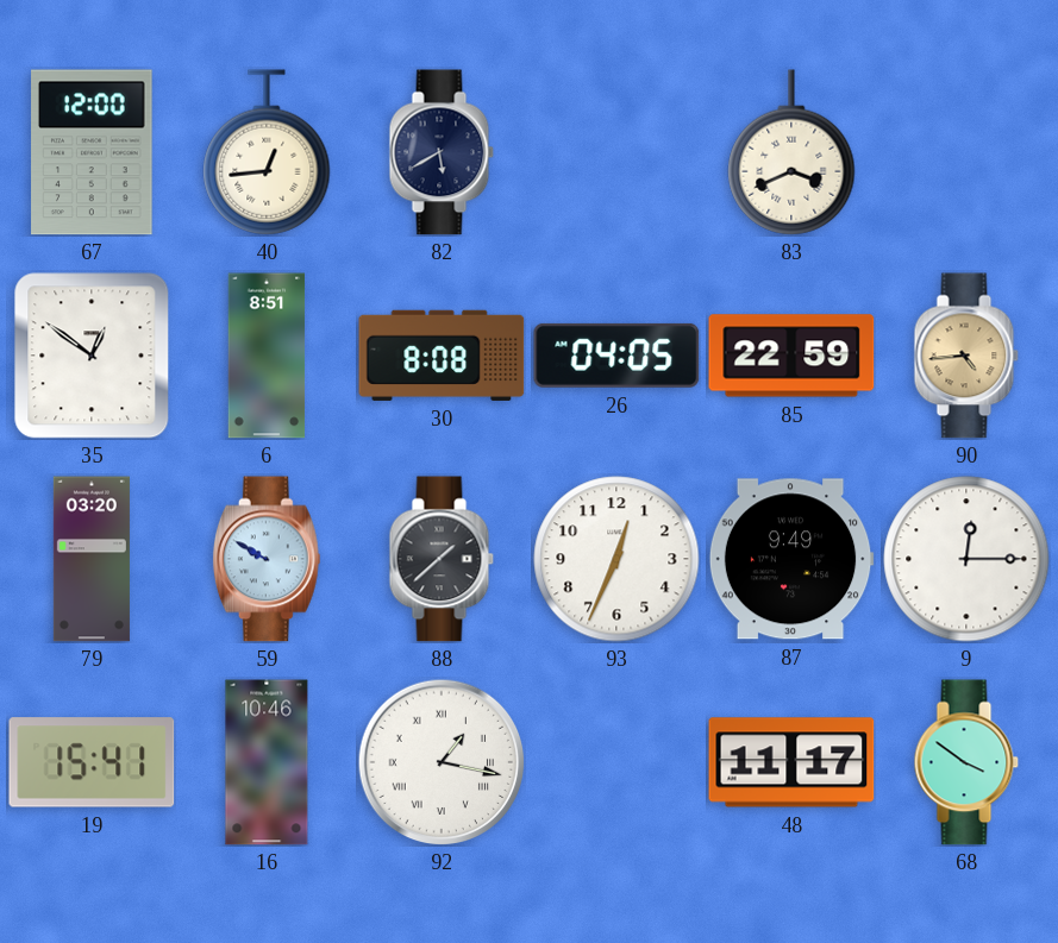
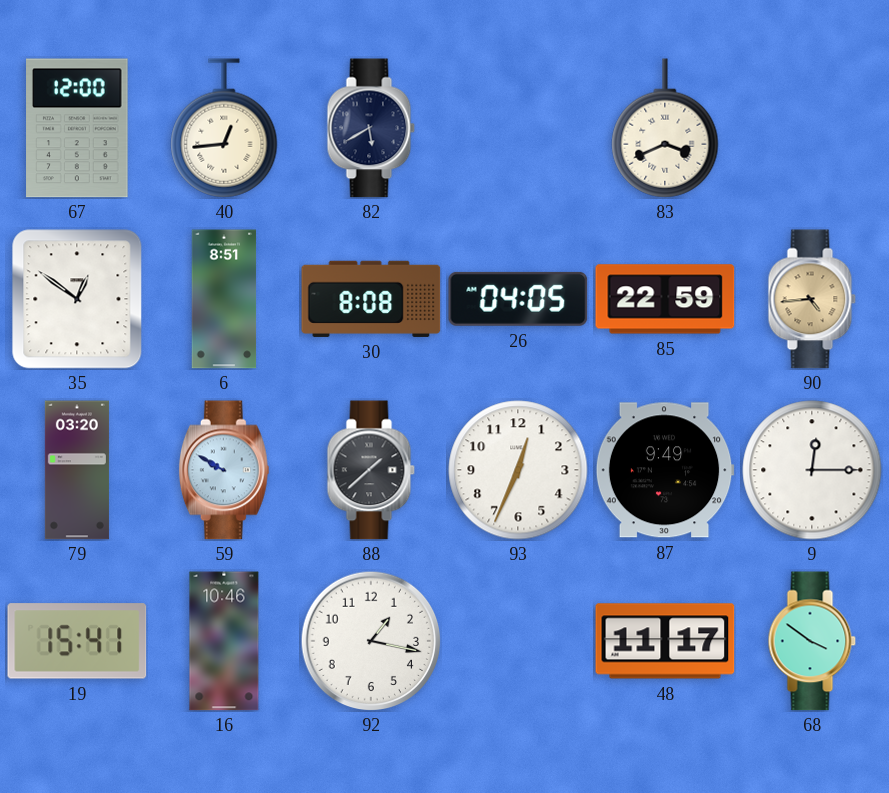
92 numerals: Roman -> Arabic
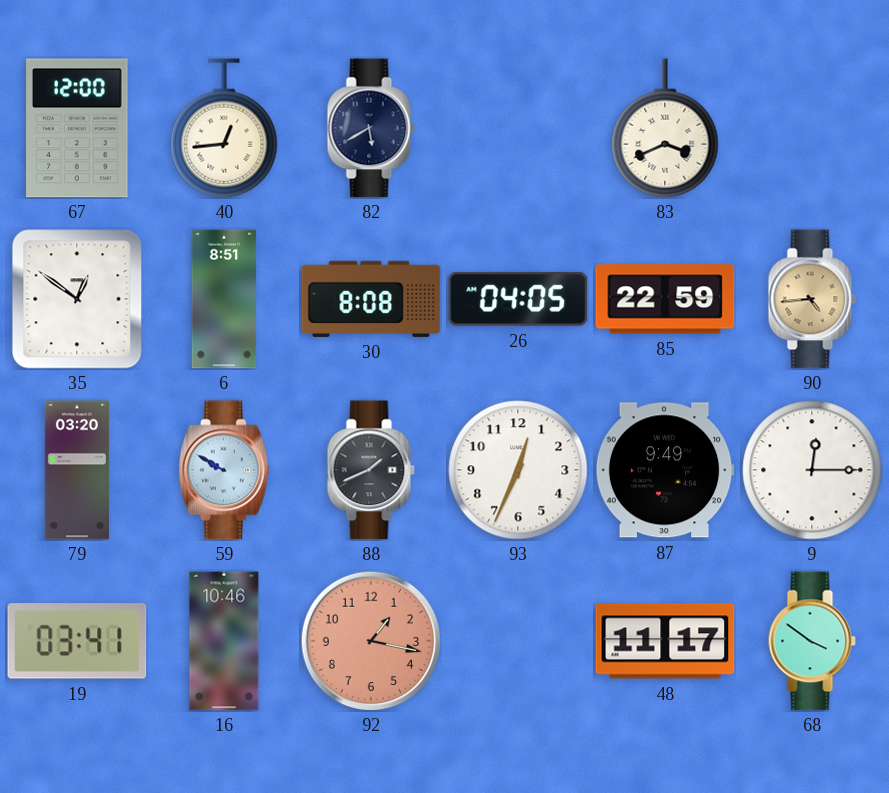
88: 1:38 -> 1:41
19: 15:41 -> 03:41
92 dial: white -> salmon
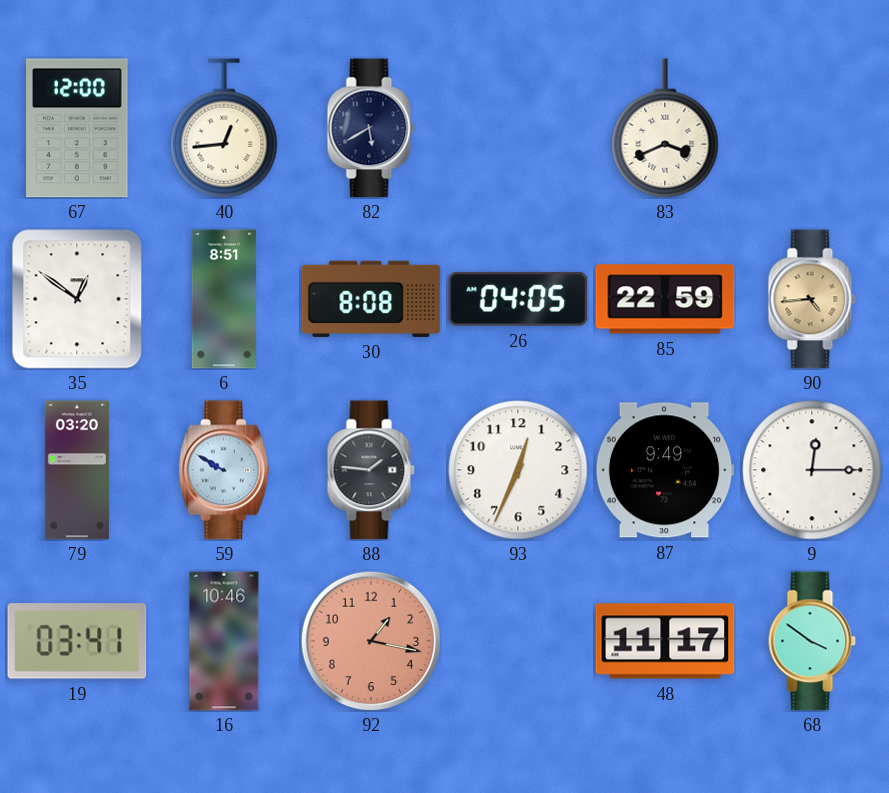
88: 1:41 -> 1:46
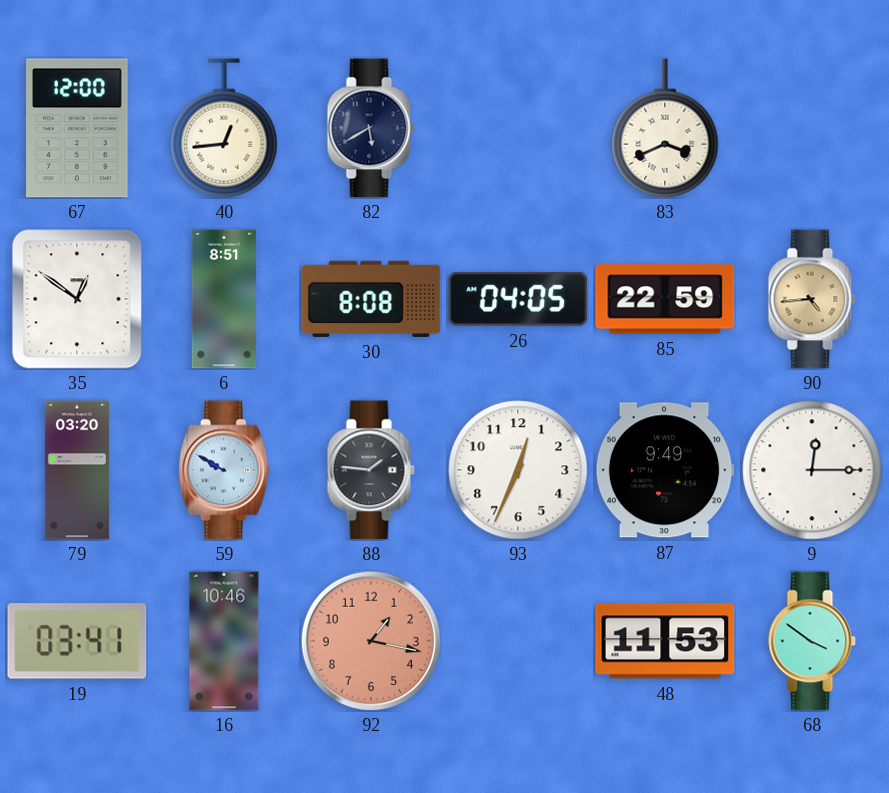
48: 11:17 -> 11:53
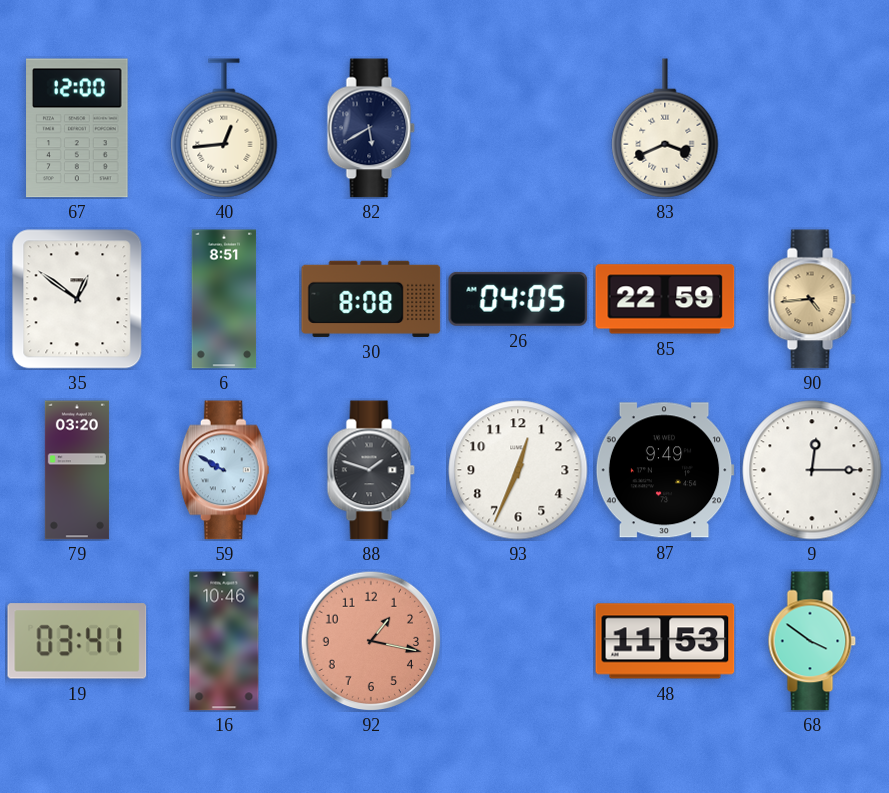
88: 1:46 -> 1:48
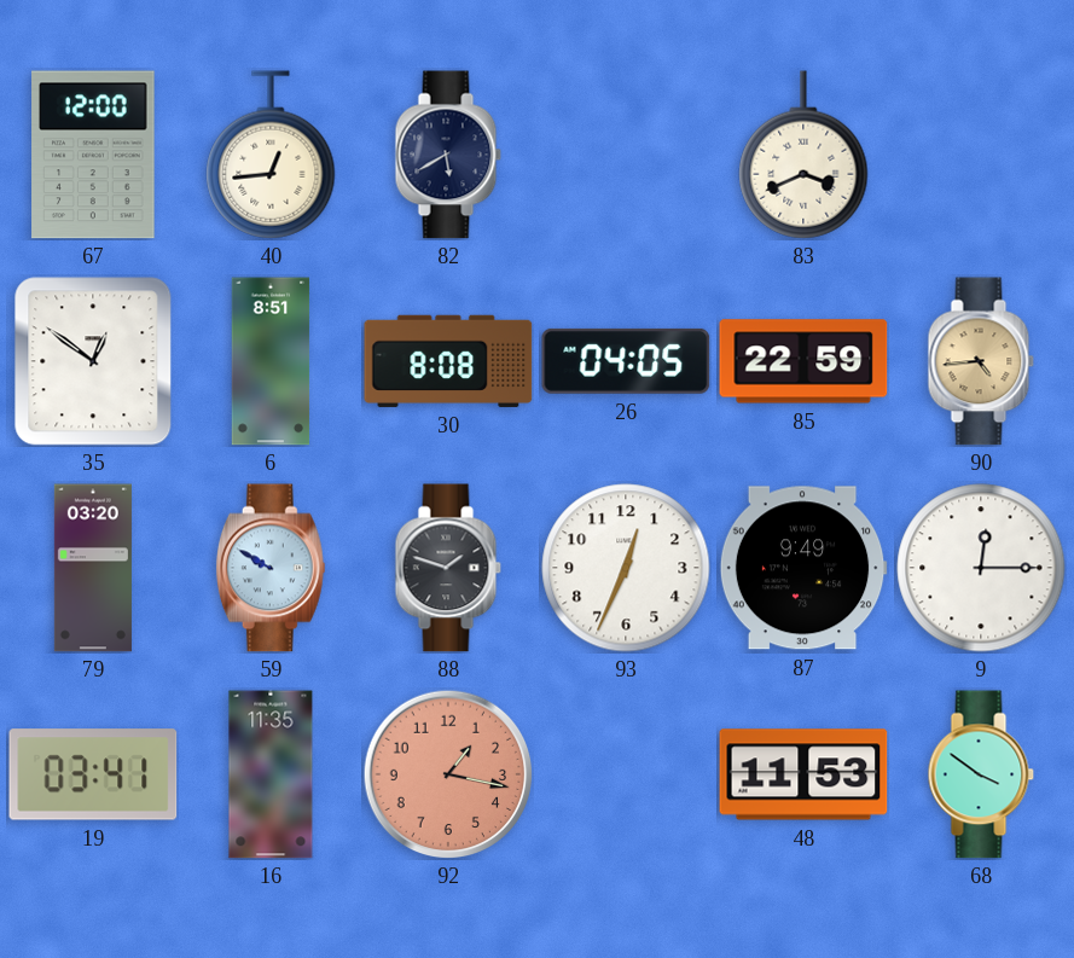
16: 10:46 -> 11:35
